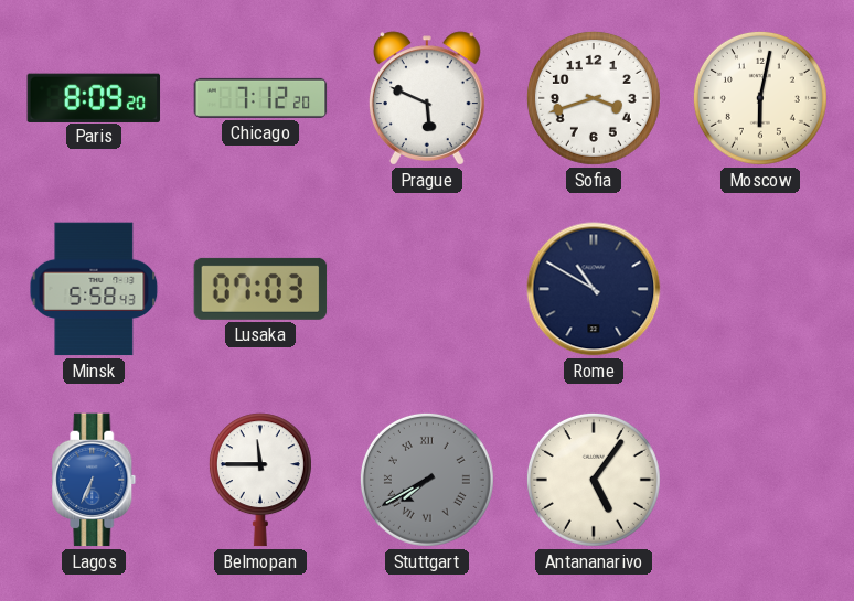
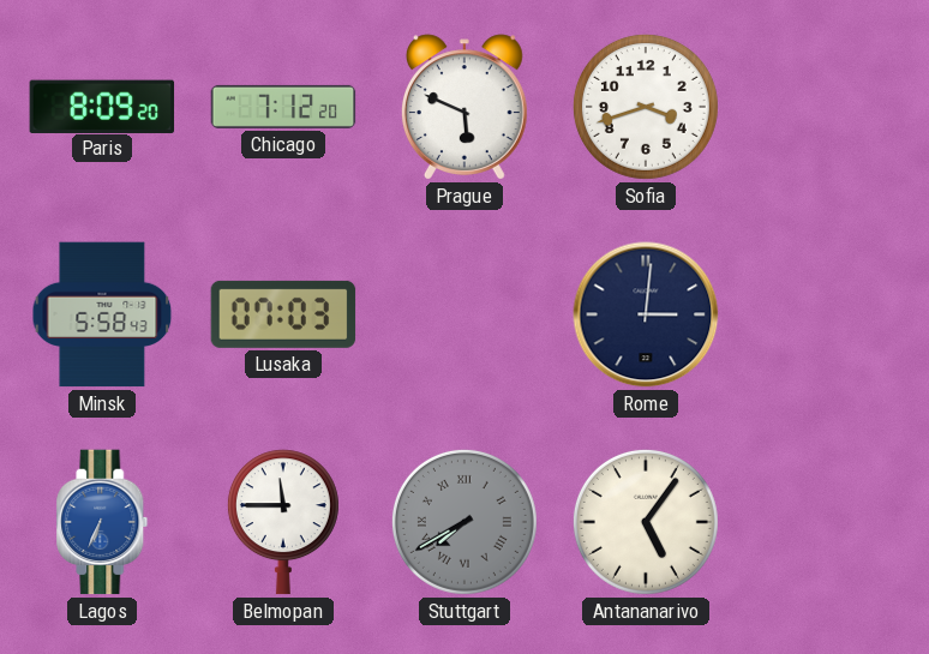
Moscow: 6:02 -> none
Rome: 10:50 -> 3:01
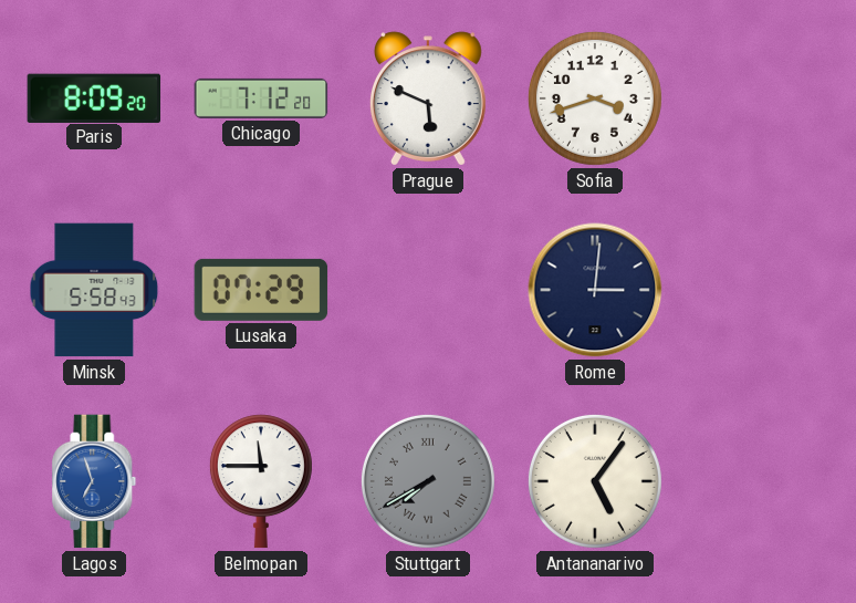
Lusaka: 07:03 -> 07:29
Lagos: 6:34 -> 6:57
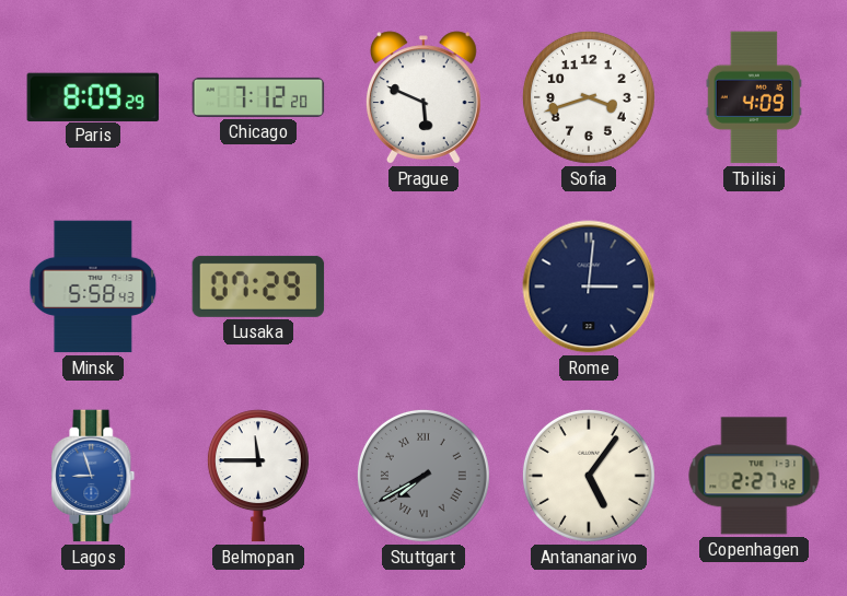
Paris: 8:09:20 -> 8:09:29
Tbilisi: none -> 4:09
Lagos: 6:57 -> 8:57
Copenhagen: none -> 2:27
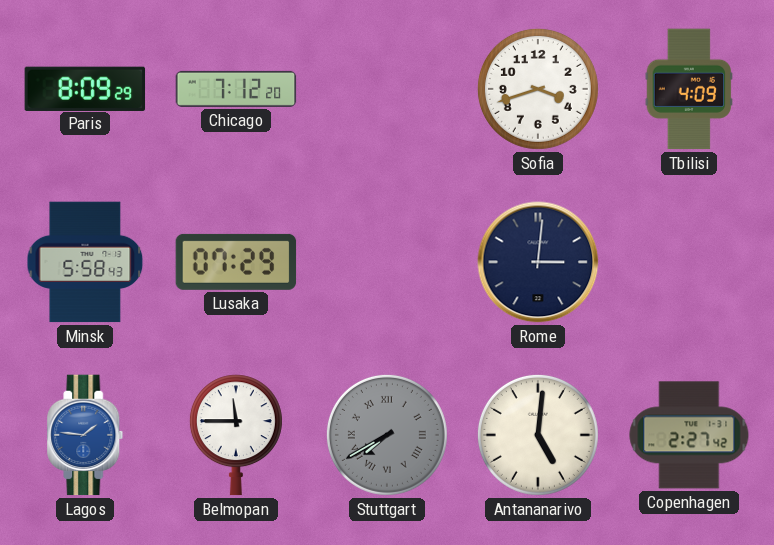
Prague: 5:49 -> none
Lagos: 8:57 -> 1:46
Antananarivo: 5:06 -> 5:01
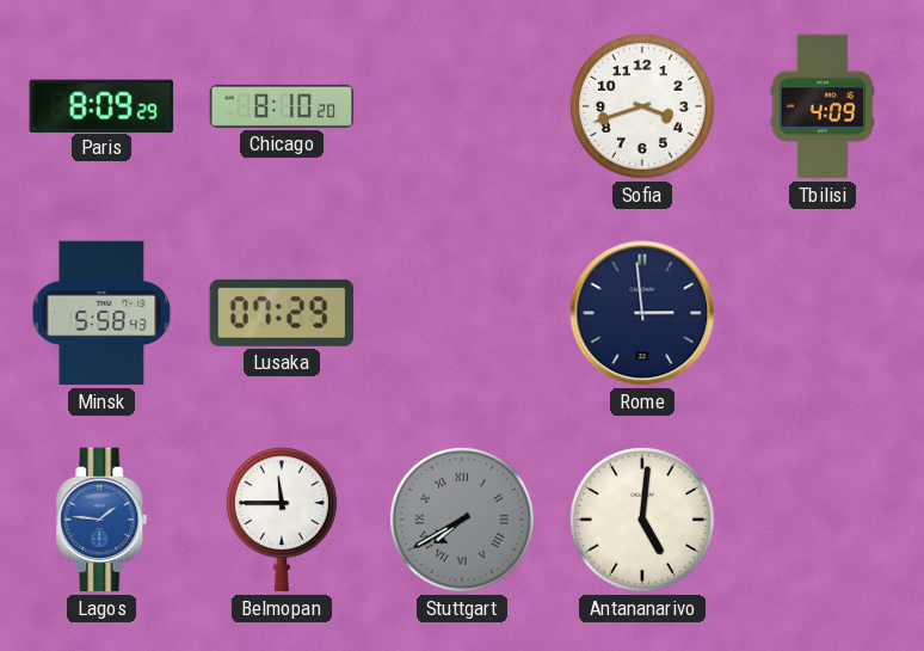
Chicago: 7:12 -> 8:10
Rome: 3:01 -> 2:59
Copenhagen: 2:27 -> none
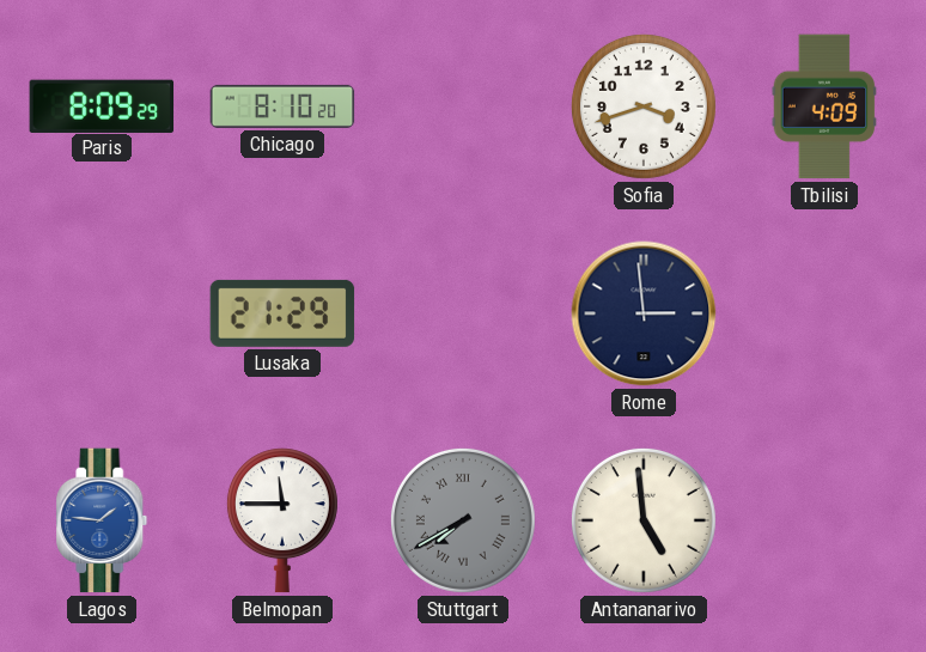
Minsk: 5:58 -> none
Lusaka: 07:29 -> 21:29
Antananarivo: 5:01 -> 4:59
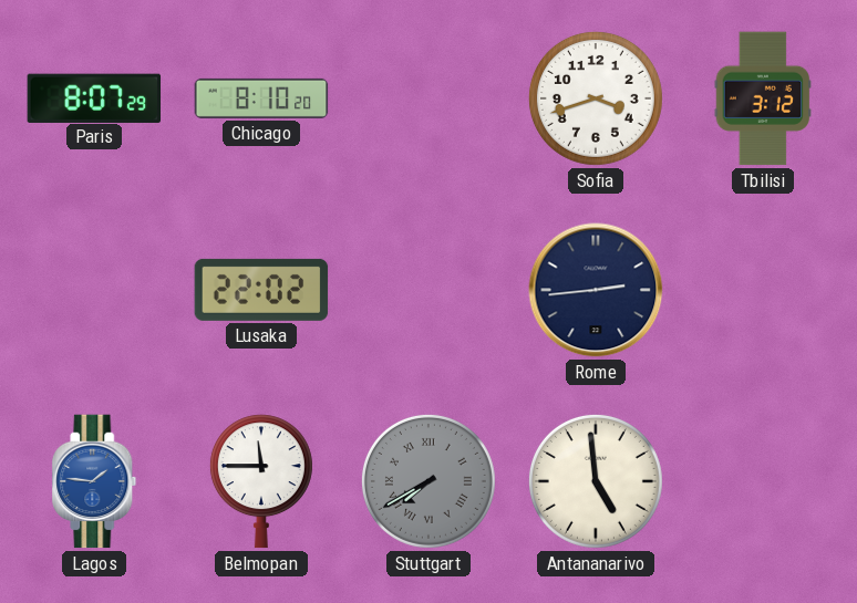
Paris: 8:09 -> 8:07
Tbilisi: 4:09 -> 3:12
Lusaka: 21:29 -> 22:02
Rome: 2:59 -> 2:44
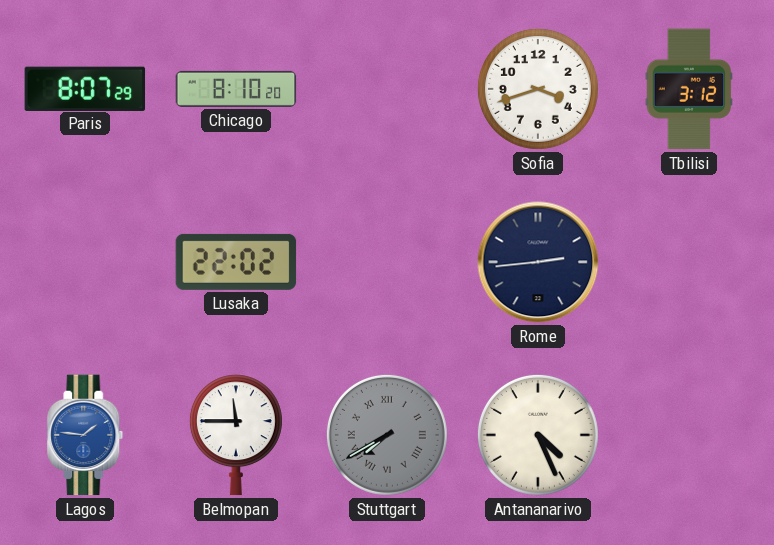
Antananarivo: 4:59 -> 4:26
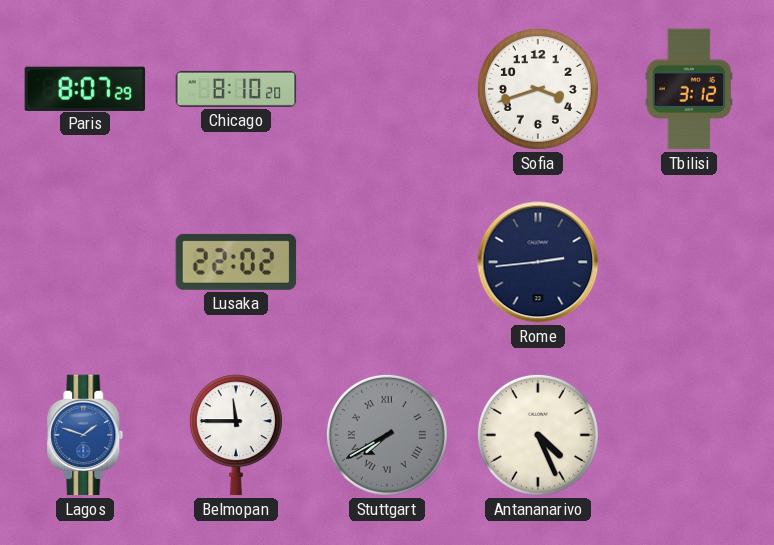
Lagos: 1:46 -> 1:48
